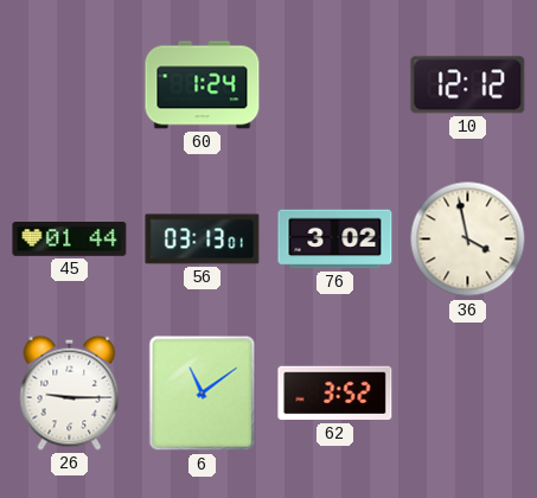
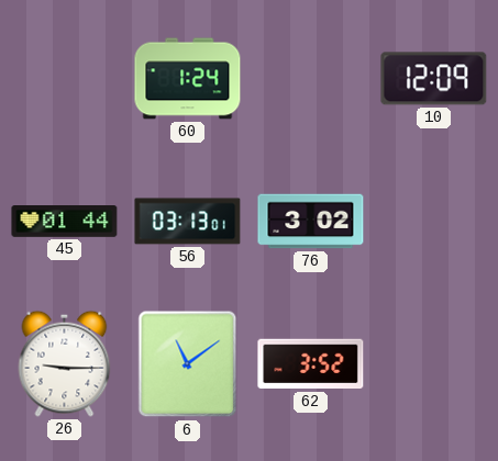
10: 12:12 -> 12:09
36: 3:58 -> none
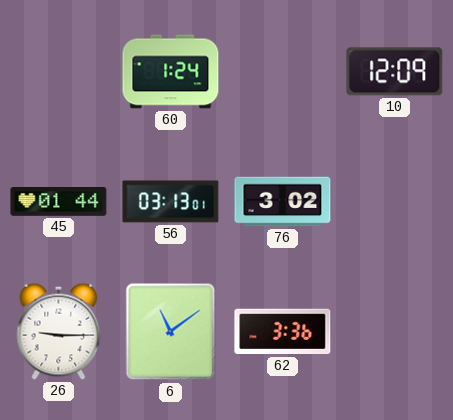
62: 3:52 -> 3:36
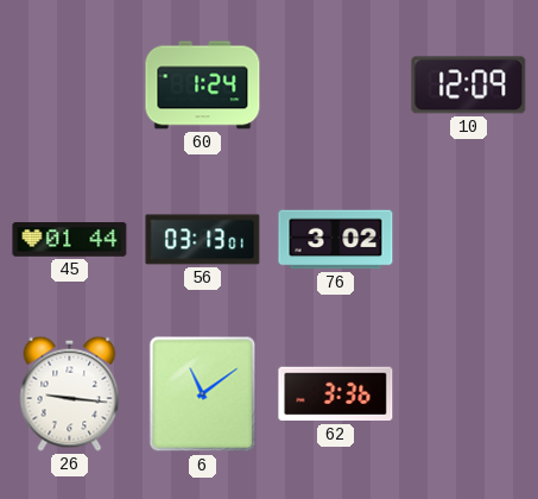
26: 9:15 -> 9:16
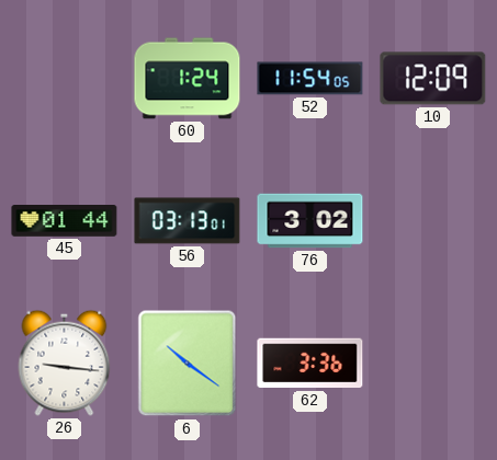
52: none -> 11:54
6: 11:09 -> 10:21
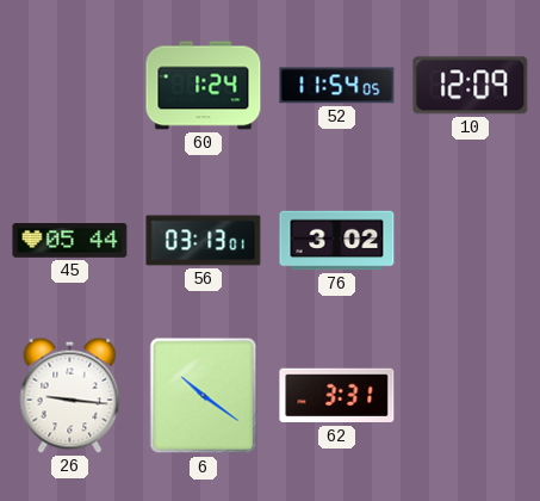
45: 01:44 -> 05:44
62: 3:36 -> 3:31
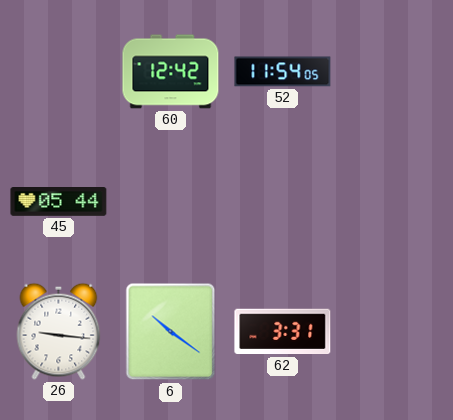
60: 1:24 -> 12:42
10: 12:09 -> none
56: 03:13 -> none
76: 3:02 -> none
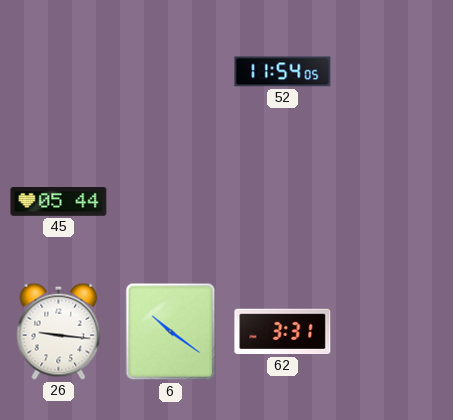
60: 12:42 -> none
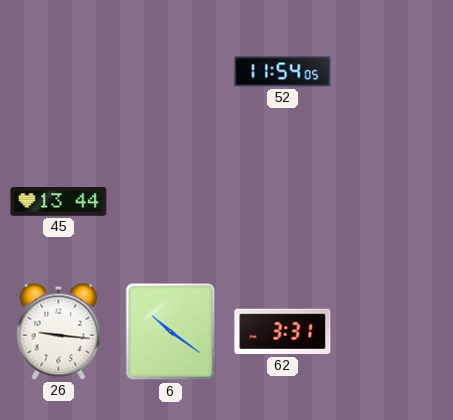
45: 05:44 -> 13:44
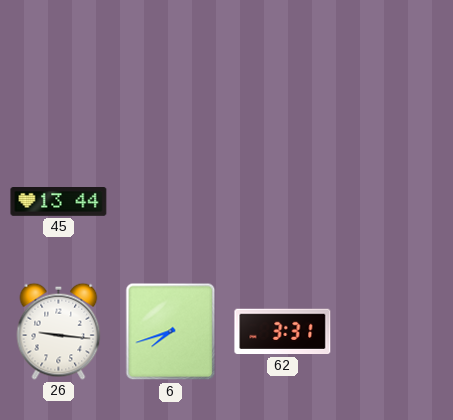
52: 11:54 -> none
6: 10:21 -> 7:42
